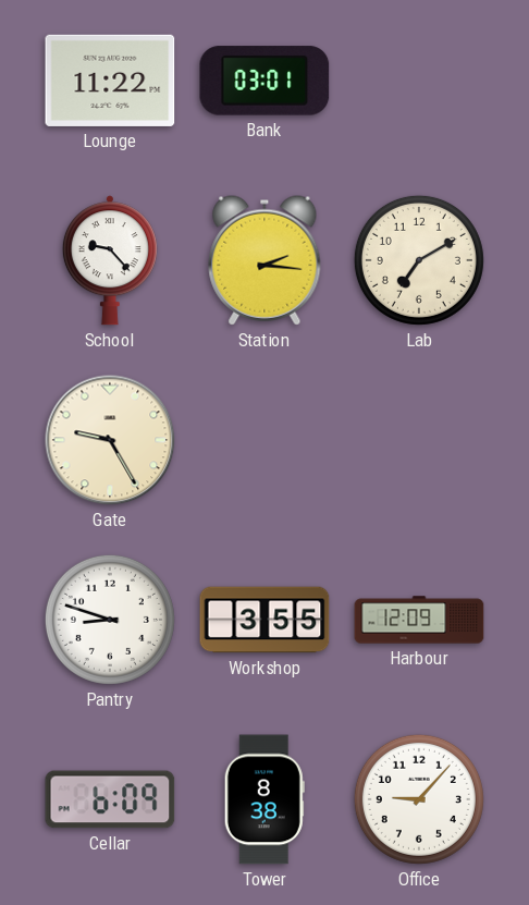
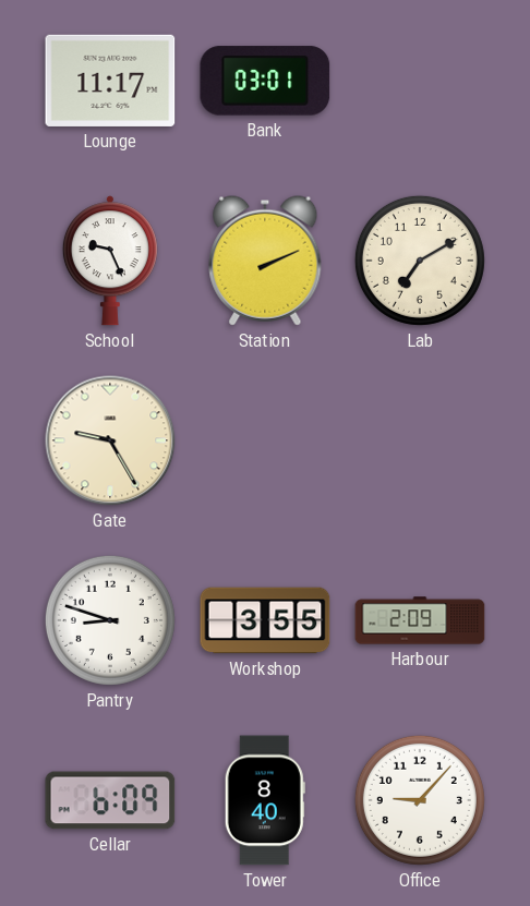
Lounge: 11:22 -> 11:17
School: 9:23 -> 9:26
Station: 2:16 -> 2:11
Harbour: 12:09 -> 2:09
Tower: 8:38 -> 8:40
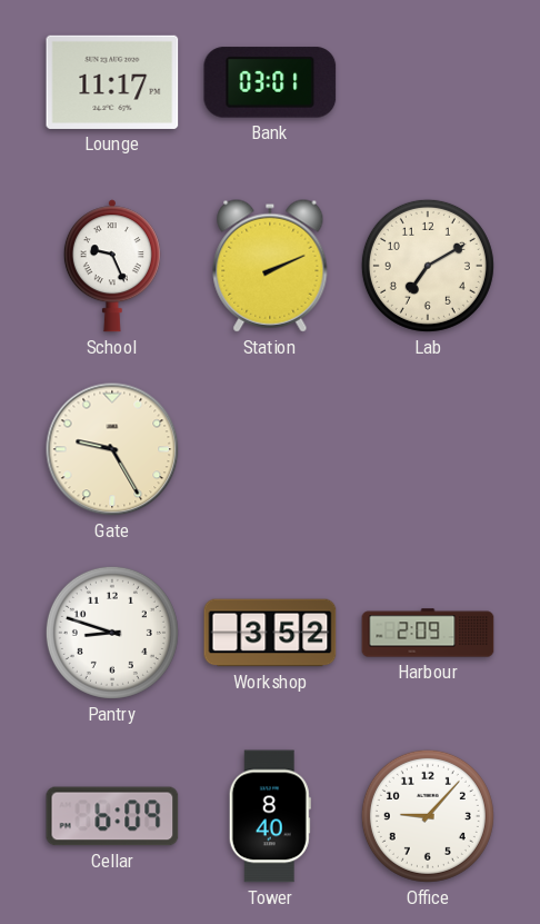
Workshop: 3:55 -> 3:52
